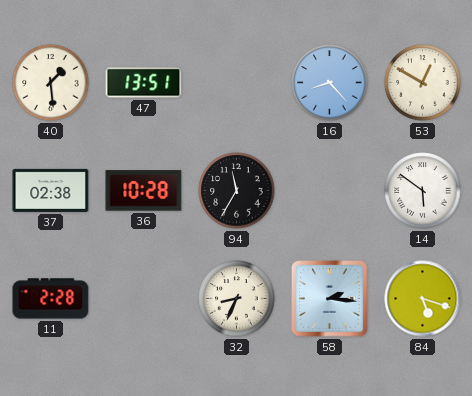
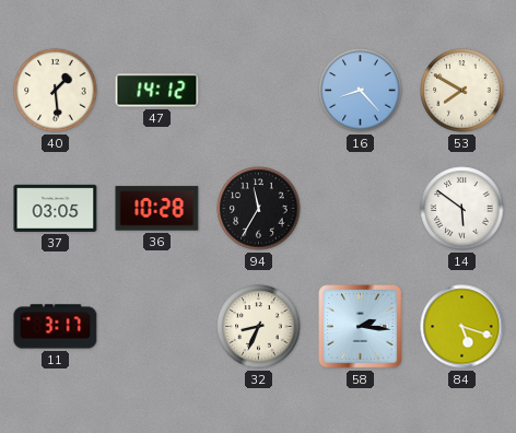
47: 13:51 -> 14:12
53: 12:50 -> 7:50
37: 02:38 -> 03:05
11: 2:28 -> 3:17
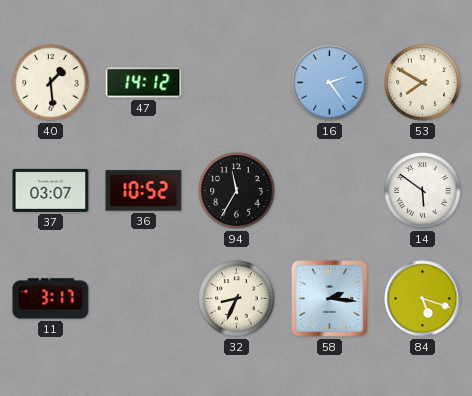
16: 8:23 -> 2:24
37: 03:05 -> 03:07
36: 10:28 -> 10:52
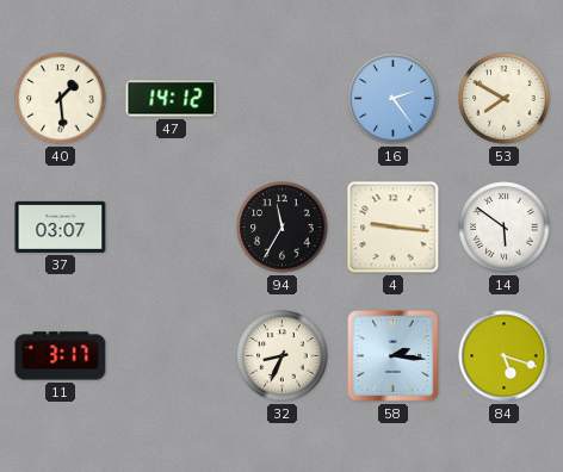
36: 10:52 -> none
4: none -> 9:16
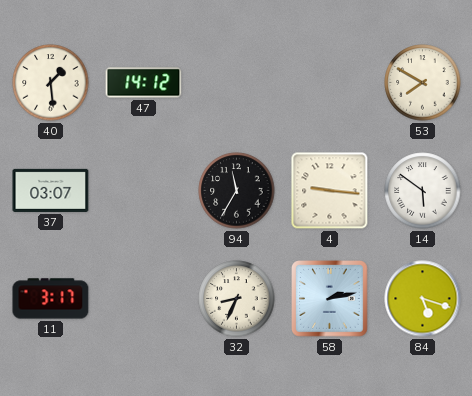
16: 2:24 -> none
58: 2:16 -> 2:13
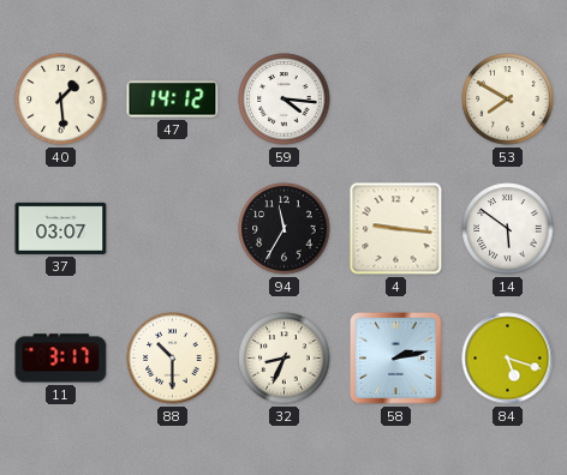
59: none -> 4:16
88: none -> 10:30
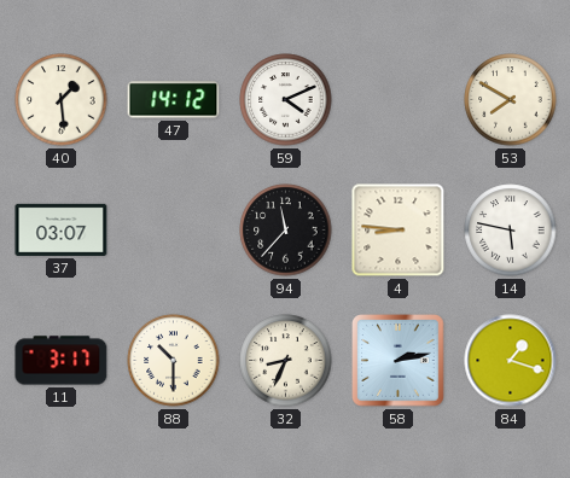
59: 4:16 -> 4:11
94: 11:35 -> 11:37
4: 9:16 -> 8:46
14: 5:51 -> 5:47
84: 5:18 -> 1:18
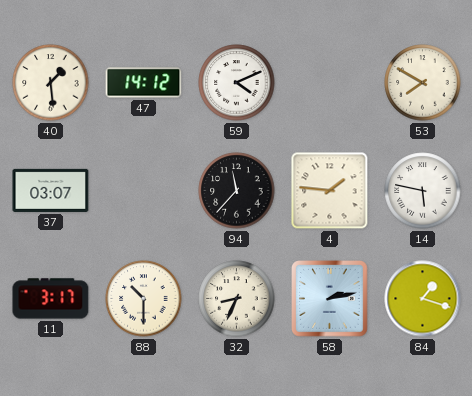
4: 8:46 -> 1:46
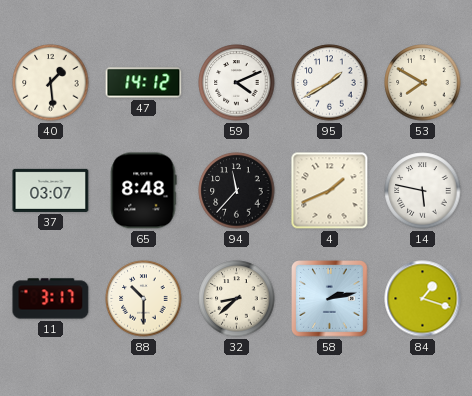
95: none -> 1:40
65: none -> 8:48
4: 1:46 -> 1:41
32: 8:34 -> 8:38
